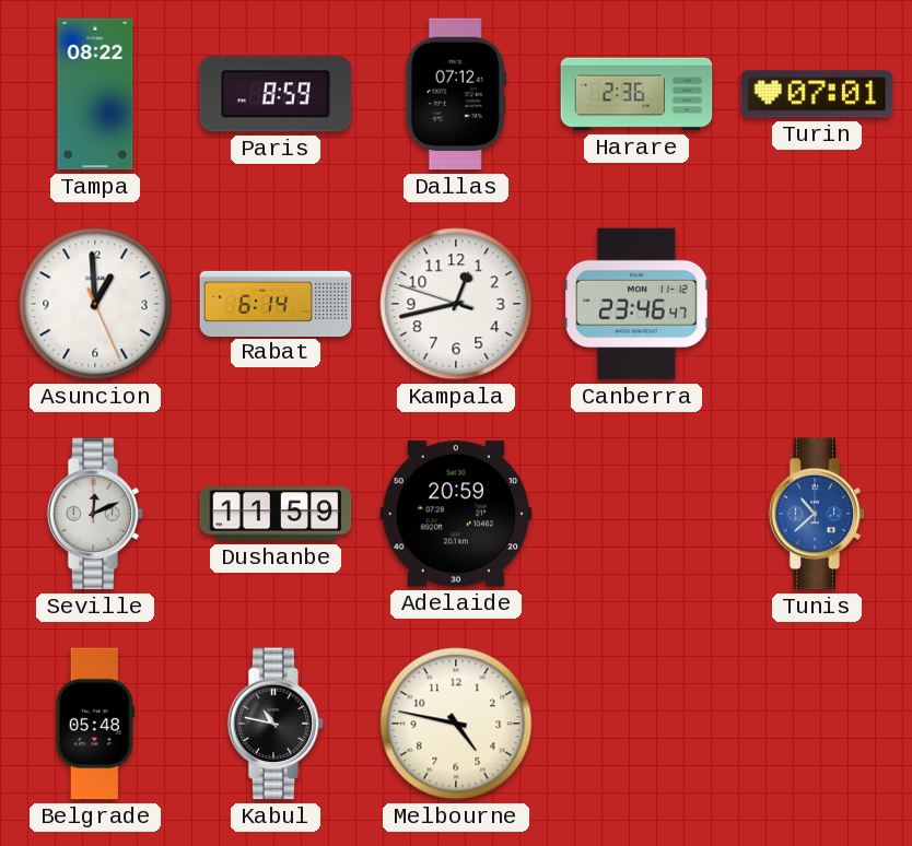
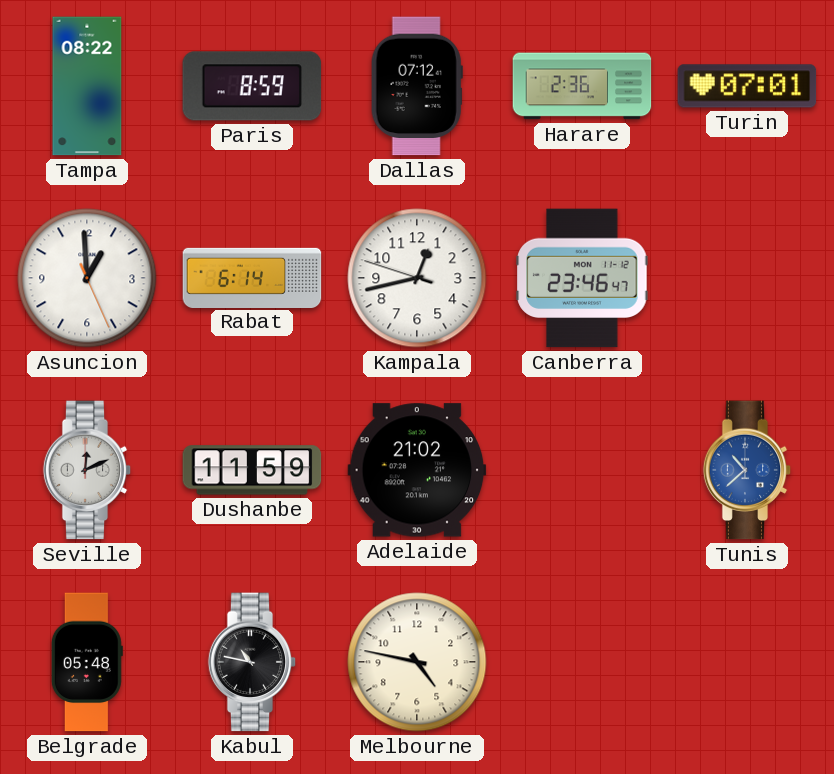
Adelaide: 20:59 -> 21:02
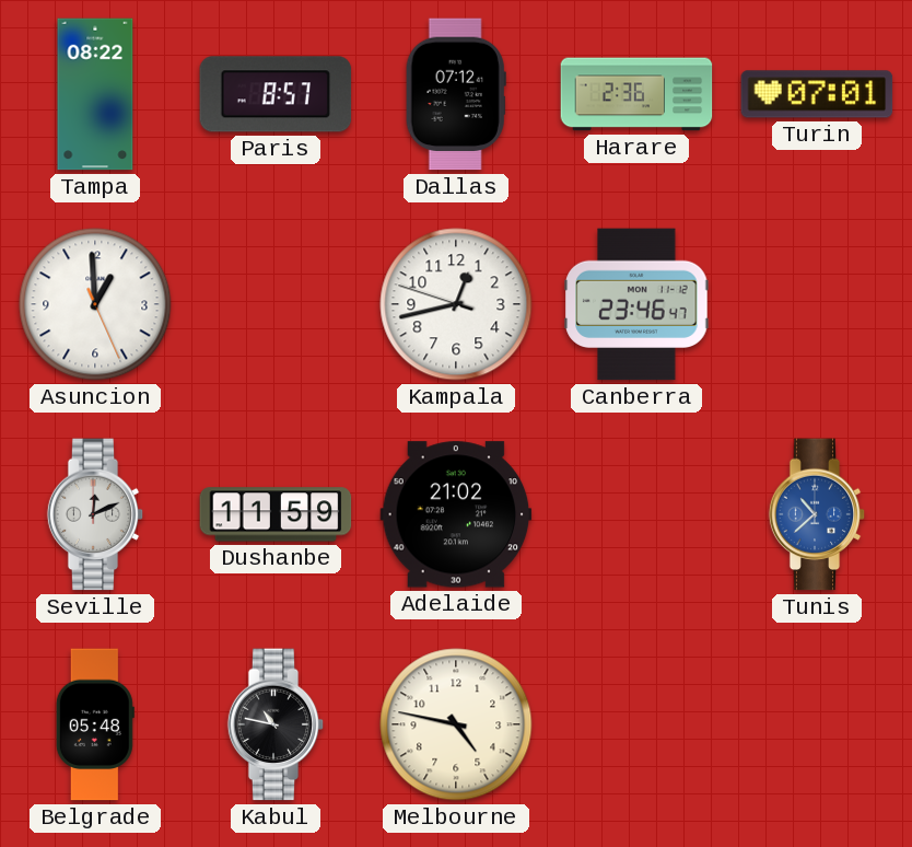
Paris: 8:59 -> 8:57
Rabat: 6:14 -> none
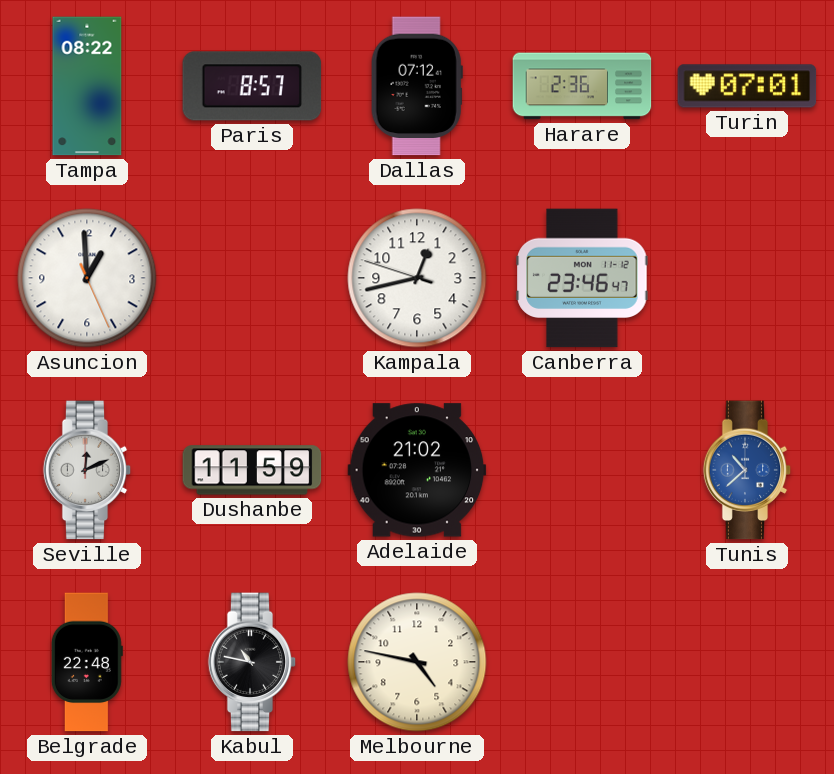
Belgrade: 05:48 -> 22:48
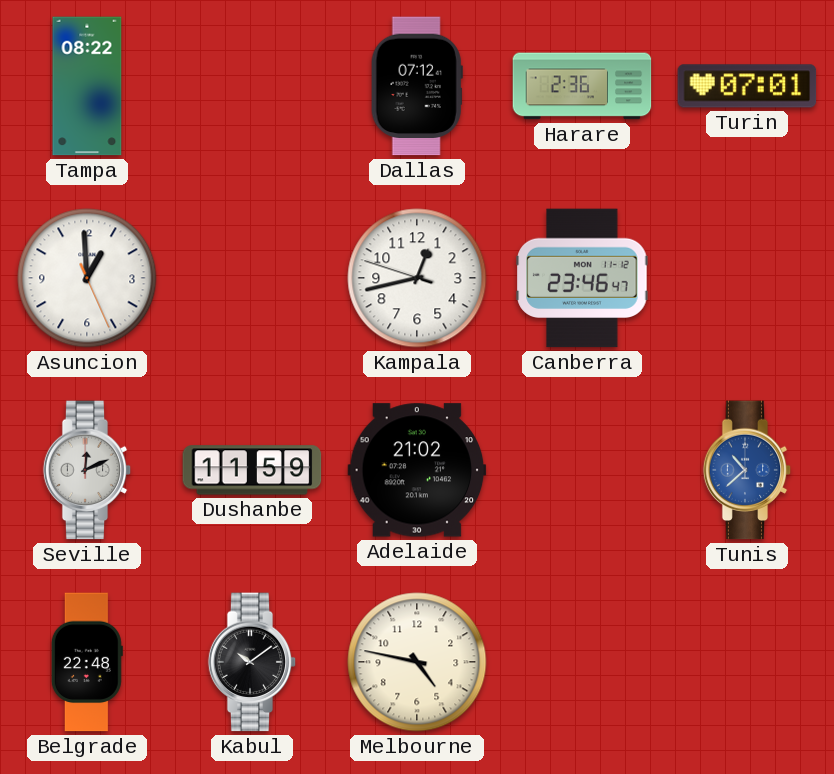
Paris: 8:57 -> none
Kabul: 10:47 -> 10:09
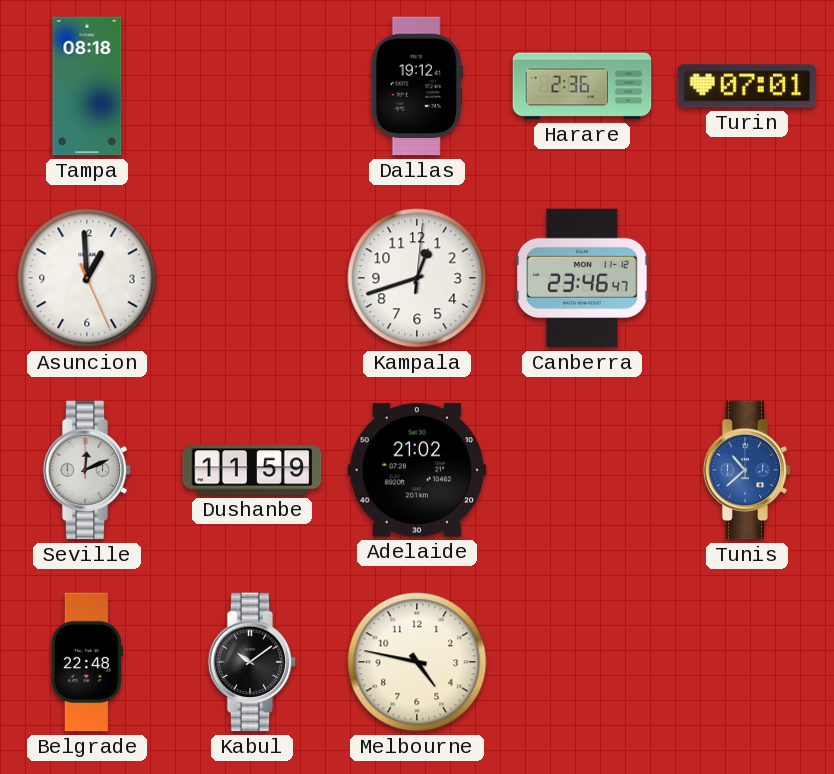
Tampa: 08:22 -> 08:18
Dallas: 07:12 -> 19:12
Kampala: 12:42:48 -> 12:42:01
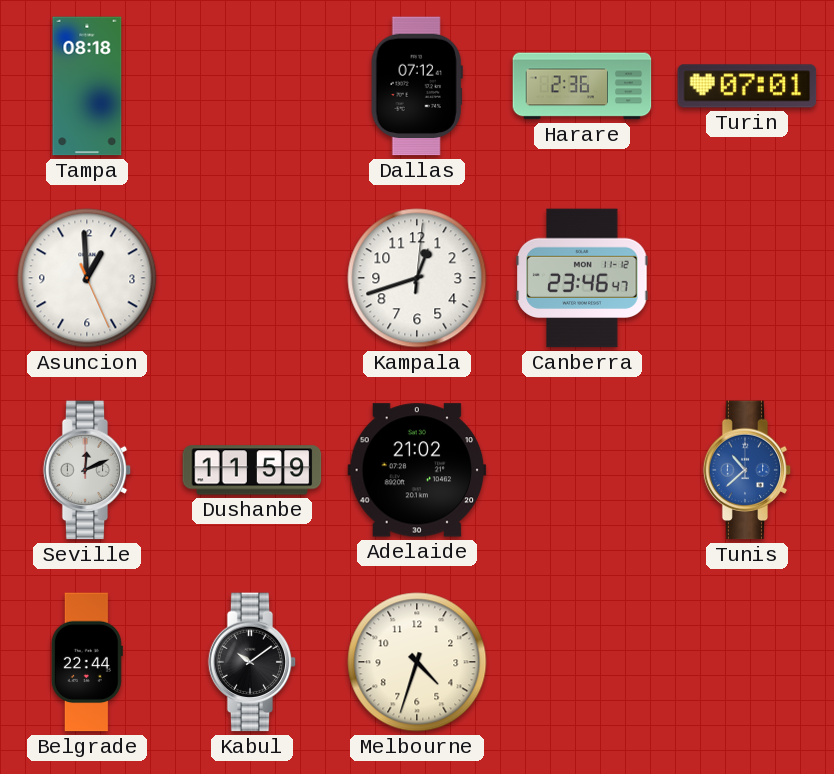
Dallas: 19:12 -> 07:12
Belgrade: 22:48 -> 22:44
Melbourne: 4:47 -> 4:33
